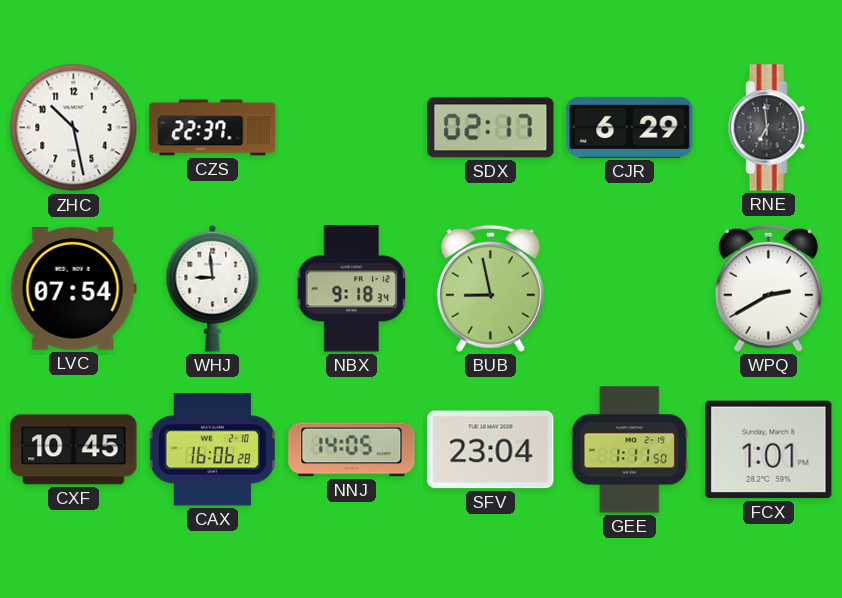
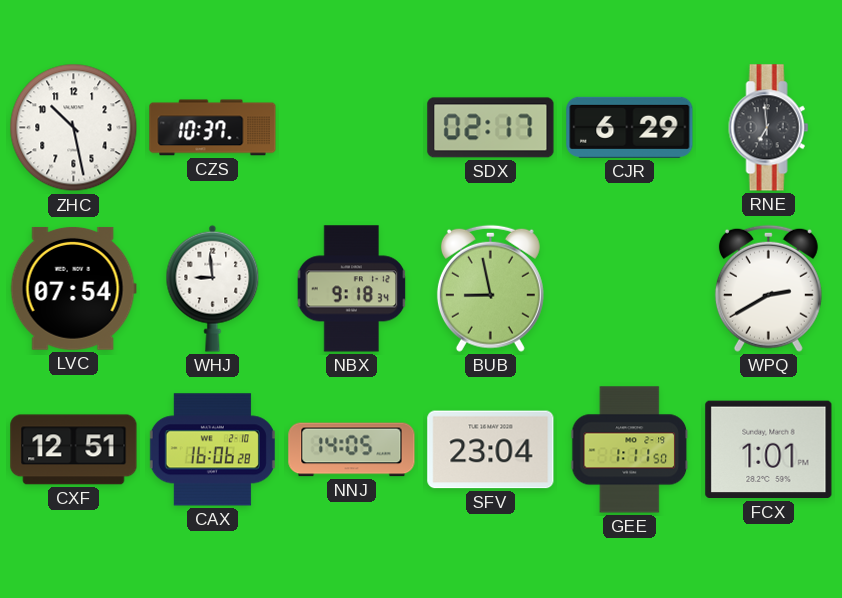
CZS: 22:37 -> 10:37
CXF: 10:45 -> 12:51
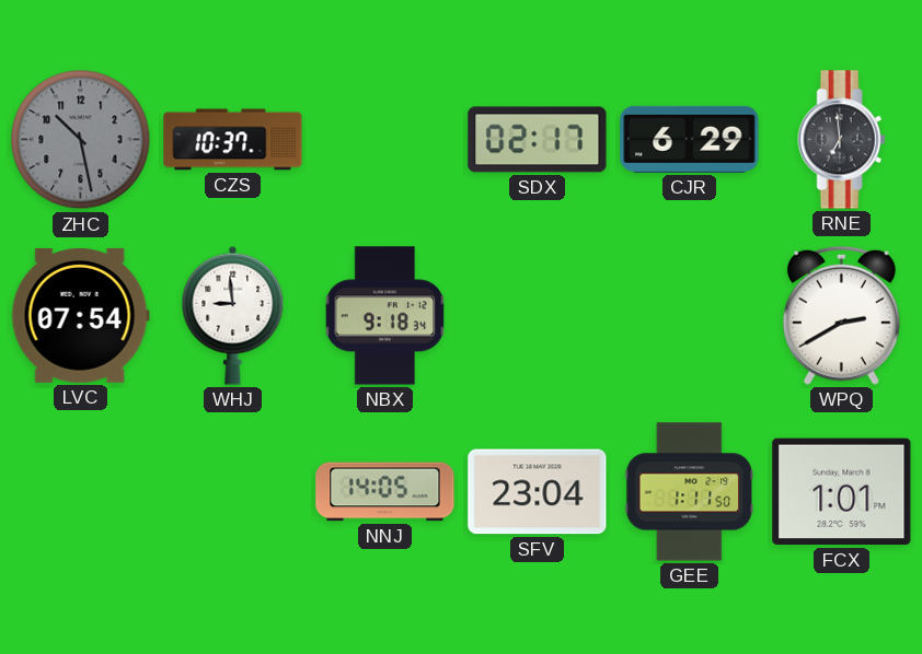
ZHC dial: white -> grey
BUB: 8:58 -> none
CXF: 12:51 -> none
CAX: 16:06 -> none
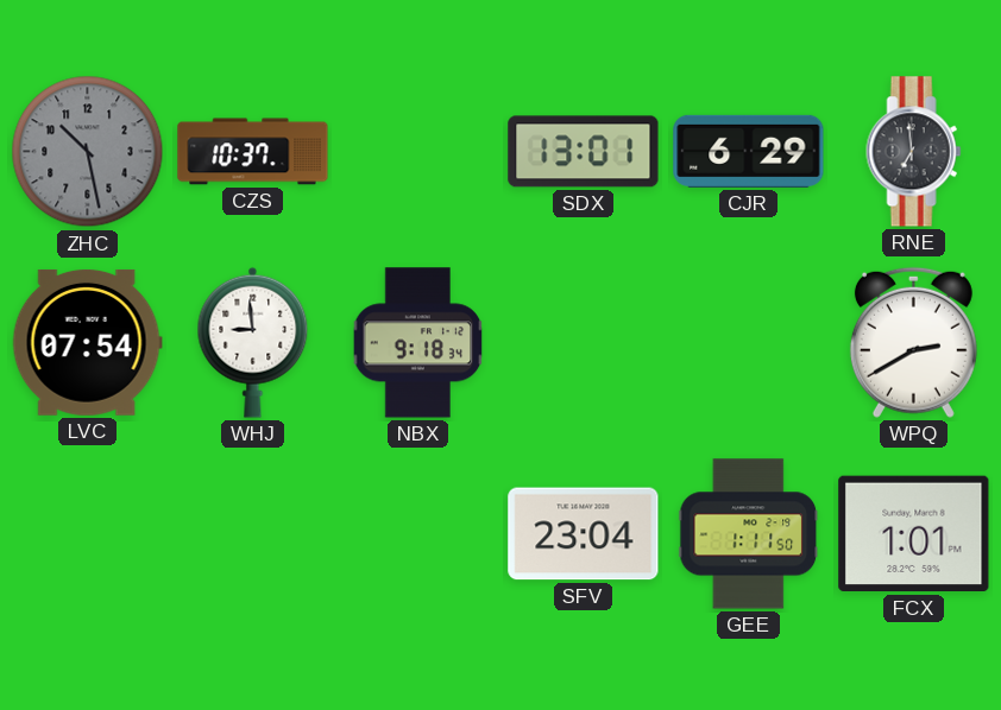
SDX: 02:17 -> 13:01
NNJ: 14:05 -> none
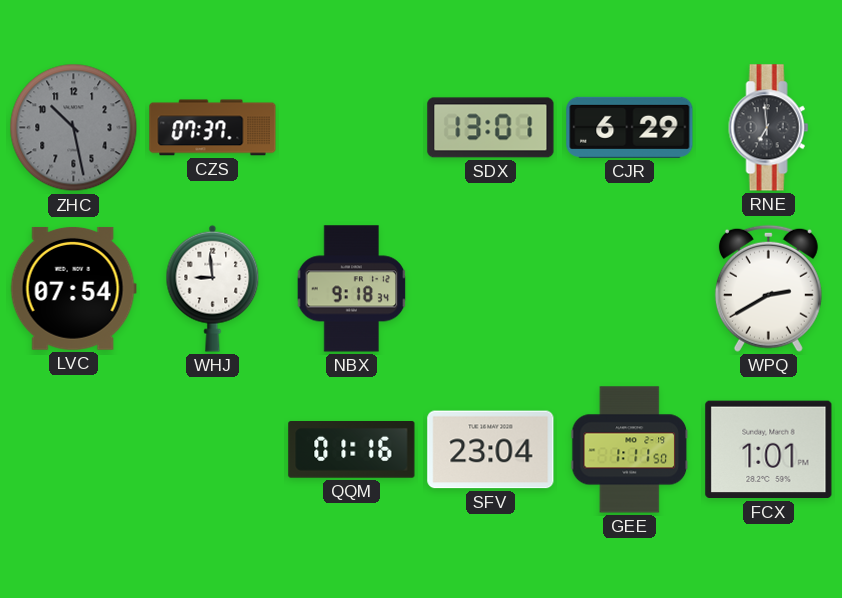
CZS: 10:37 -> 07:37
QQM: none -> 01:16
